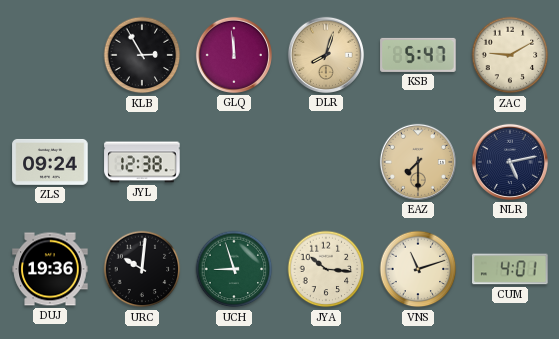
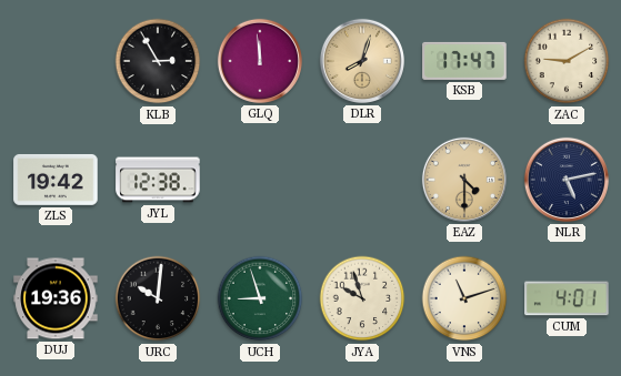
KSB: 5:47 -> 17:47
ZLS: 09:24 -> 19:42
EAZ: 7:30 -> 4:30
JYA: 10:16 -> 9:57
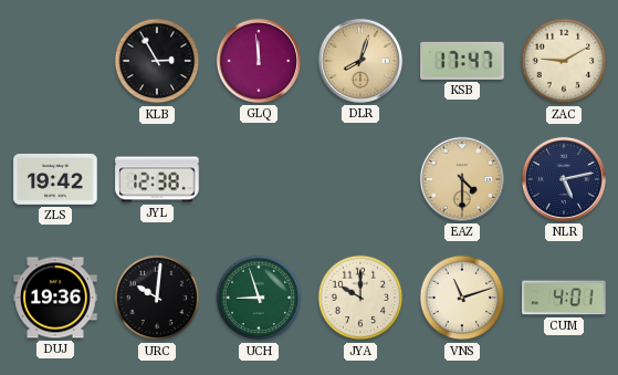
JYA: 9:57 -> 10:00
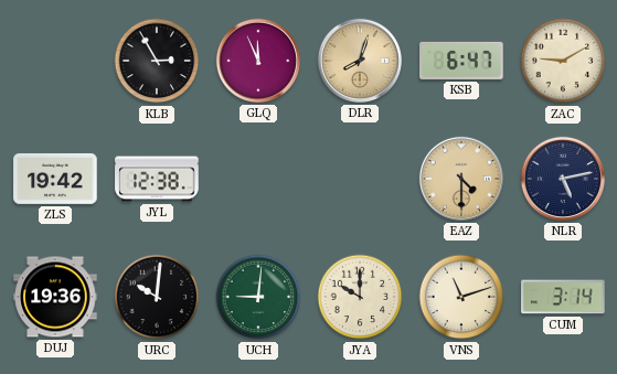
GLQ: 11:59 -> 11:56
KSB: 17:47 -> 6:47
UCH: 8:57 -> 9:01
CUM: 4:01 -> 3:14
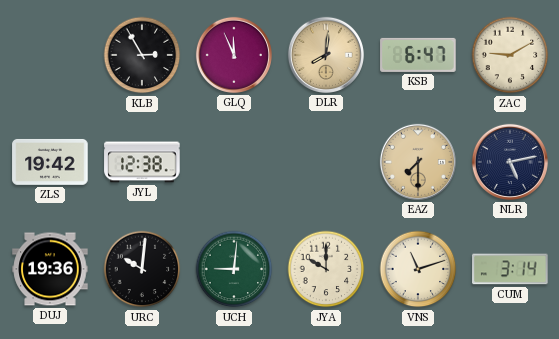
DLR: 8:03 -> 8:01
EAZ: 4:30 -> 7:30
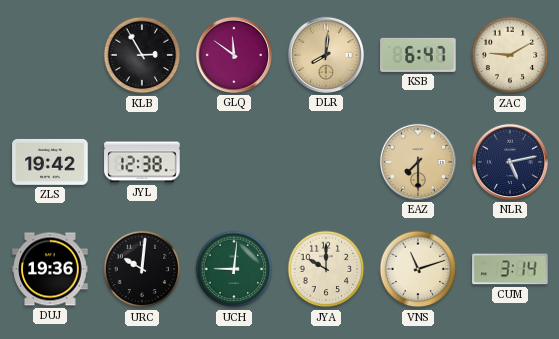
GLQ: 11:56 -> 11:51
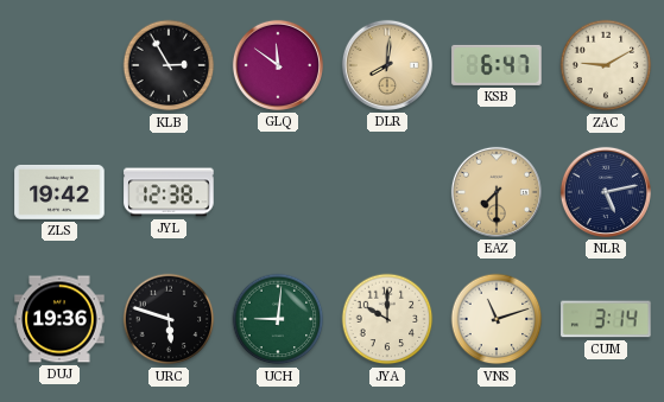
URC: 10:01 -> 5:48
